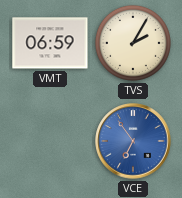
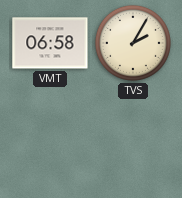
VMT: 06:59 -> 06:58
VCE: 6:54 -> none
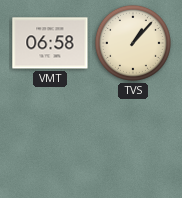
TVS: 2:05 -> 1:07
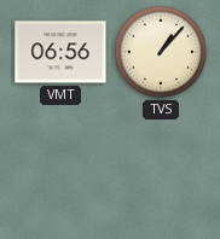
VMT: 06:58 -> 06:56
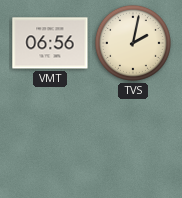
TVS: 1:07 -> 2:02
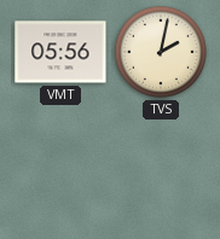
VMT: 06:56 -> 05:56
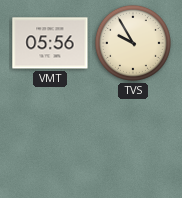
TVS: 2:02 -> 9:55
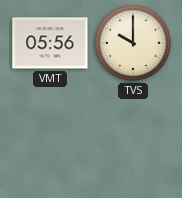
TVS: 9:55 -> 10:00
